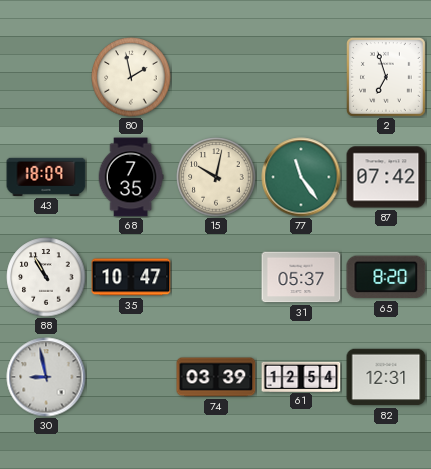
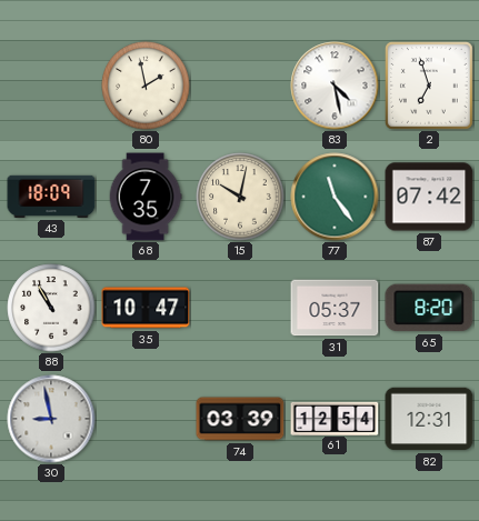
83: none -> 4:28
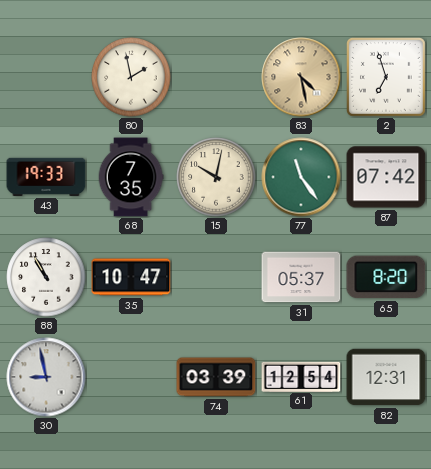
83 dial: white -> champagne
43: 18:09 -> 19:33
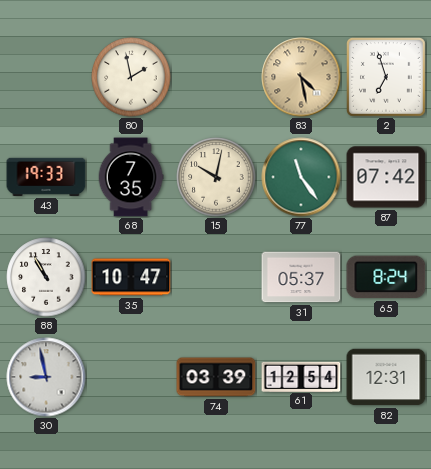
65: 8:20 -> 8:24
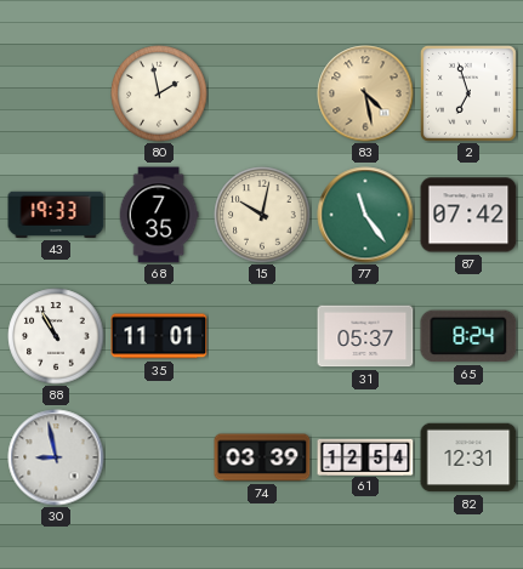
35: 10:47 -> 11:01
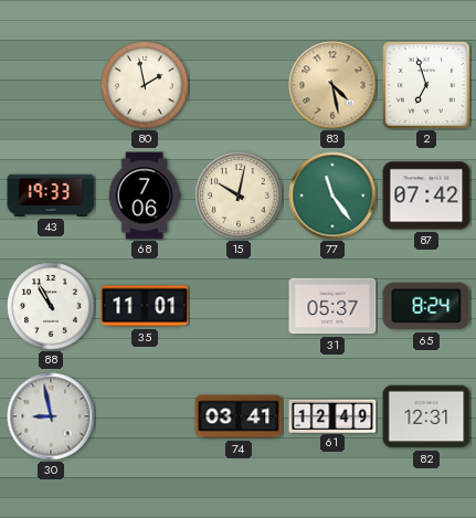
68: 7:35 -> 7:06
74: 03:39 -> 03:41
61: 12:54 -> 12:49
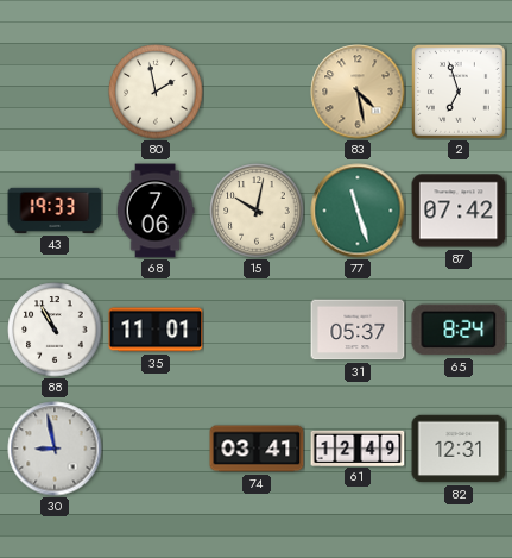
77: 11:24 -> 11:27
